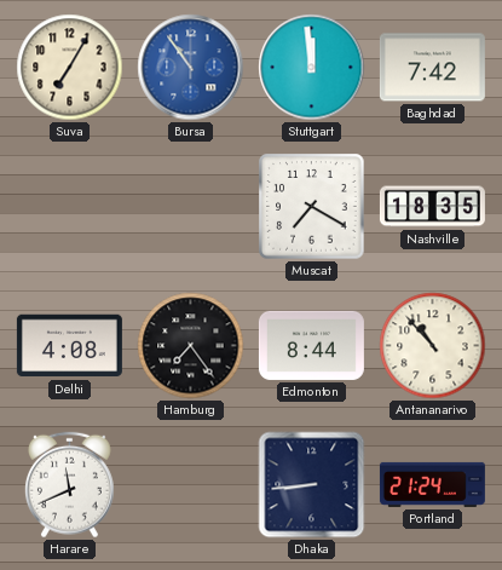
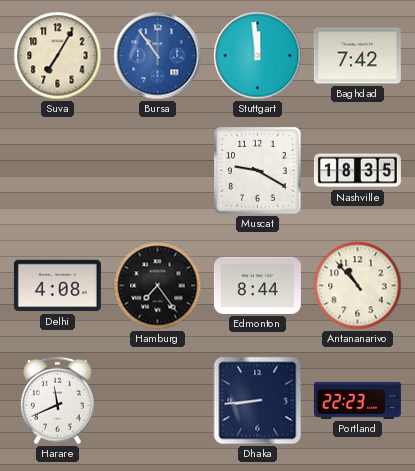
Muscat: 7:20 -> 9:20
Portland: 21:24 -> 22:23
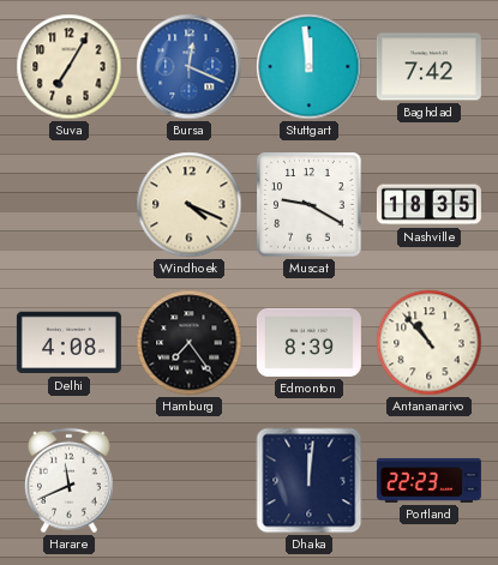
Bursa: 10:54 -> 12:19
Windhoek: none -> 4:19
Edmonton: 8:44 -> 8:39
Dhaka: 8:44 -> 12:01
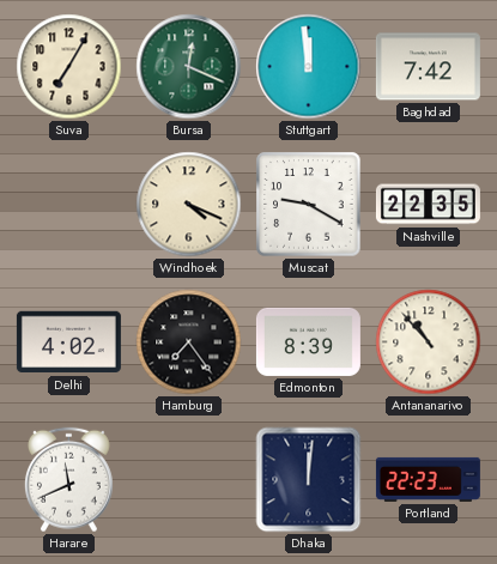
Bursa dial: blue -> green
Nashville: 18:35 -> 22:35
Delhi: 4:08 -> 4:02
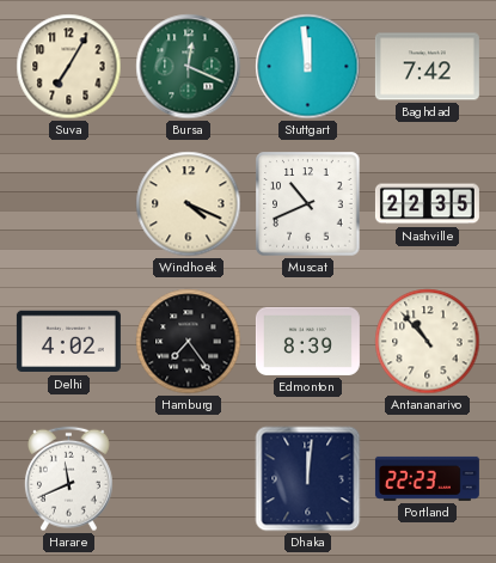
Muscat: 9:20 -> 10:41
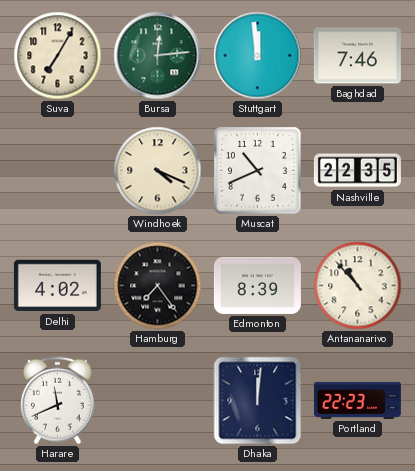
Bursa: 12:19 -> 12:14
Baghdad: 7:42 -> 7:46
